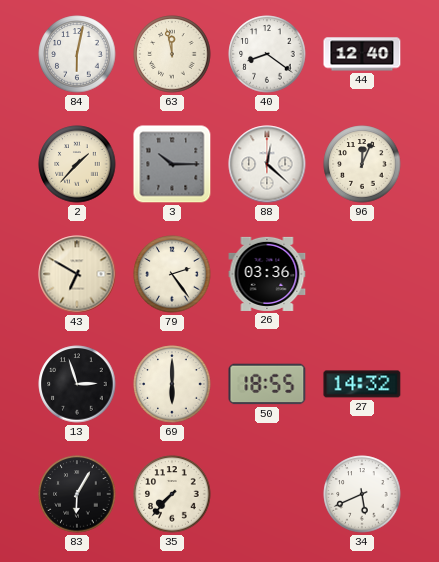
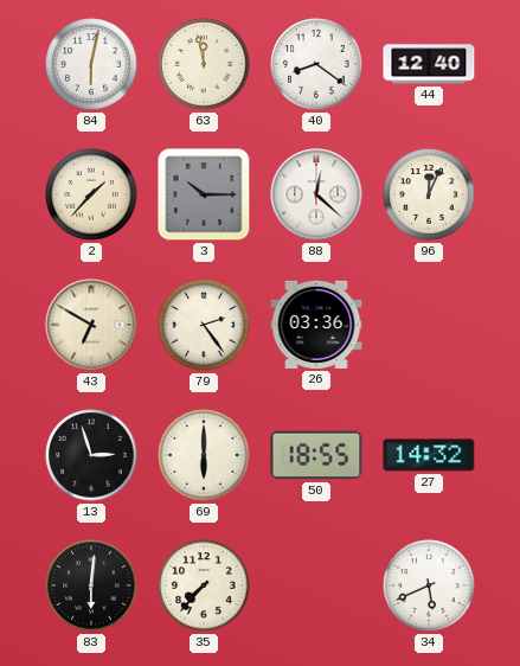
83: 6:05 -> 6:01
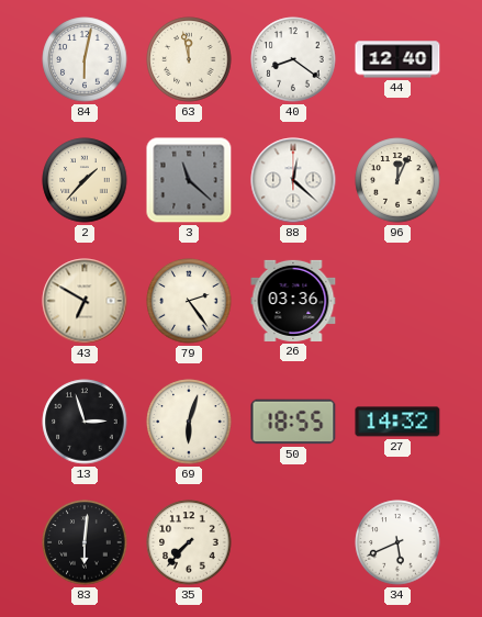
3: 10:15 -> 11:22
69: 6:00 -> 6:03
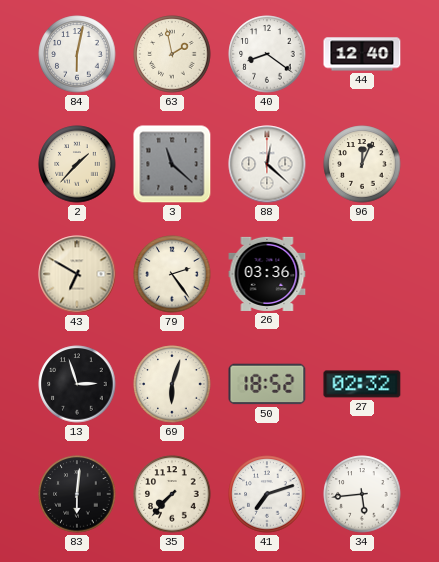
63: 11:58 -> 1:58
50: 18:55 -> 18:52
27: 14:32 -> 02:32
41: none -> 7:12
34: 5:41 -> 5:44
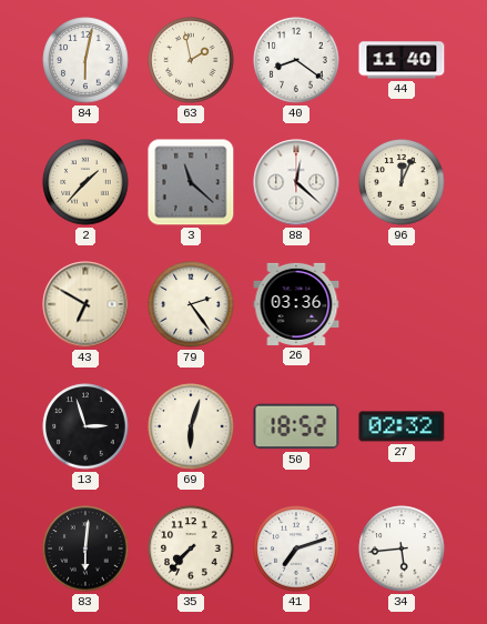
44: 12:40 -> 11:40
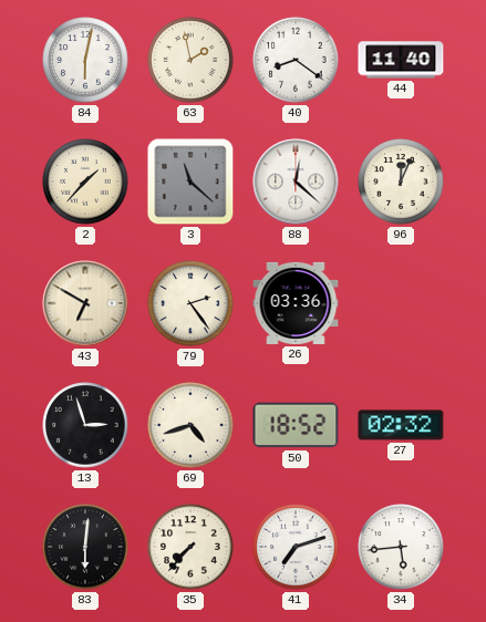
69: 6:03 -> 4:42
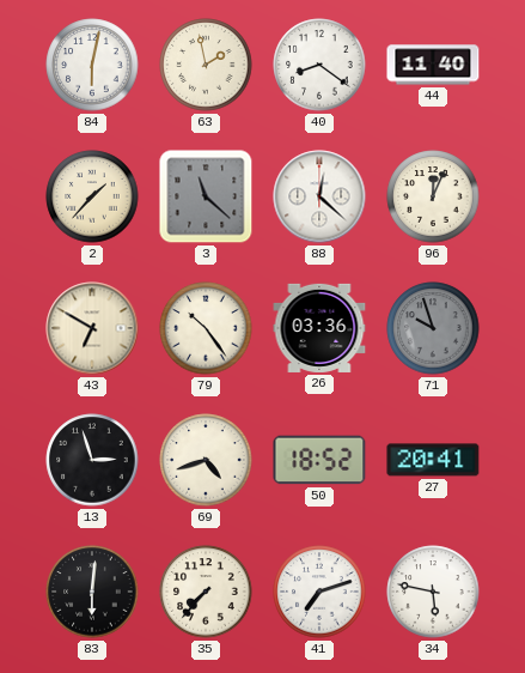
79: 2:24 -> 10:24
71: none -> 9:57
27: 02:32 -> 20:41
34: 5:44 -> 5:47
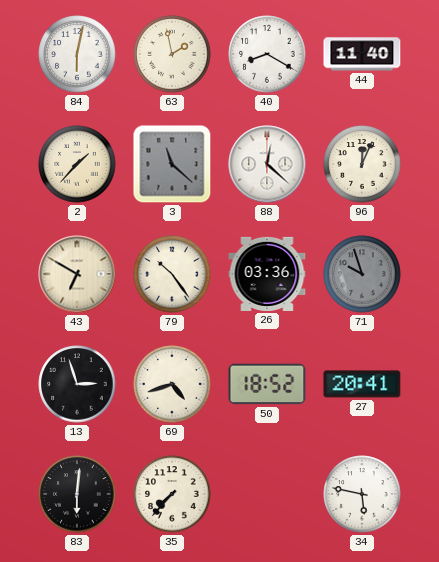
40: 8:21 -> 8:20
41: 7:12 -> none
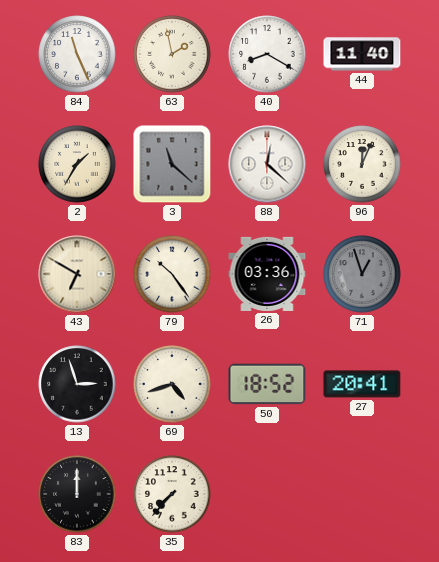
84: 6:02 -> 11:26
2: 1:37 -> 1:35
71: 9:57 -> 12:57
83: 6:01 -> 12:00
34: 5:47 -> none
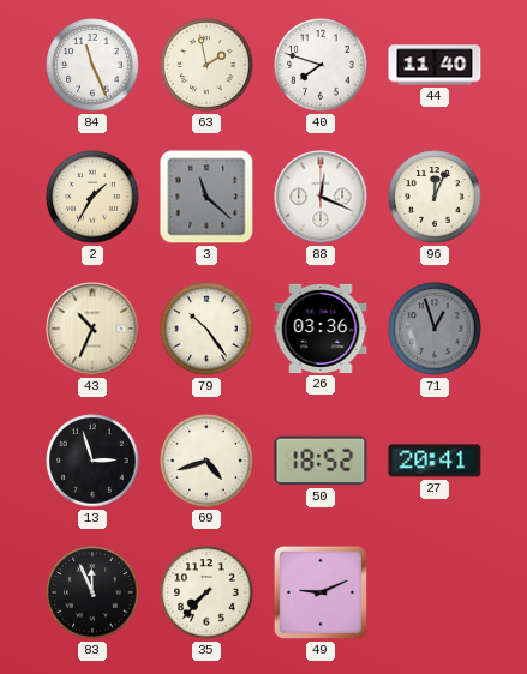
40: 8:20 -> 7:48
88: 12:22 -> 12:19
43: 6:50 -> 10:34
83: 12:00 -> 11:56
49: none -> 9:11
